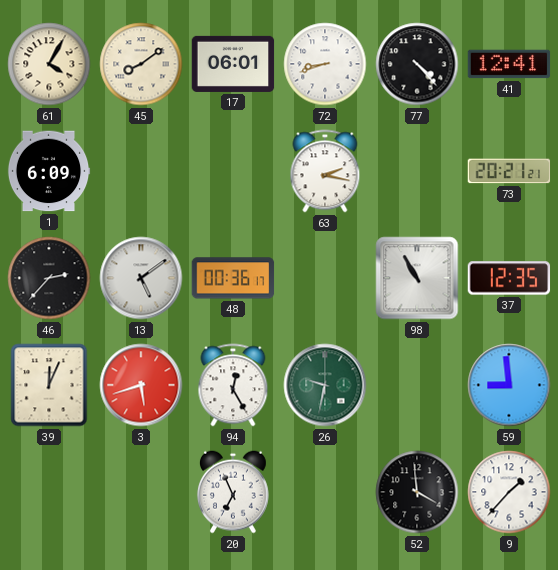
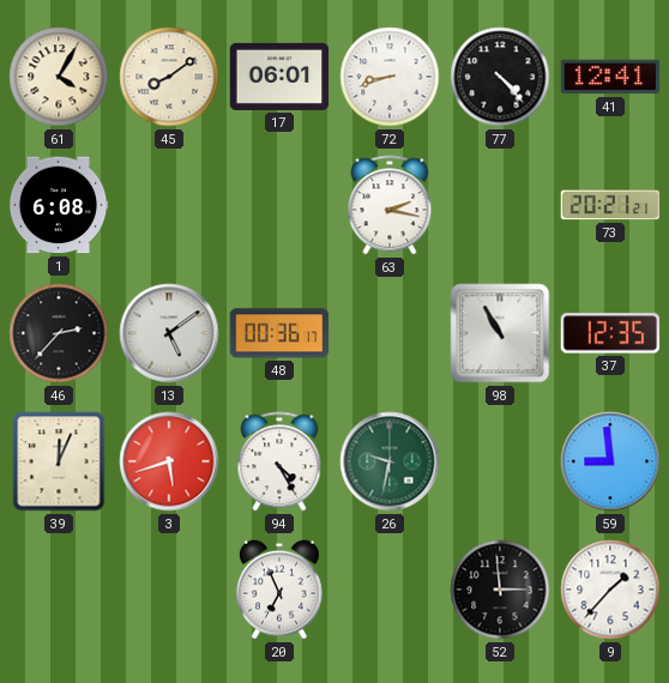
1: 6:09 -> 6:08
94: 12:25 -> 4:25
52: 3:59 -> 2:59
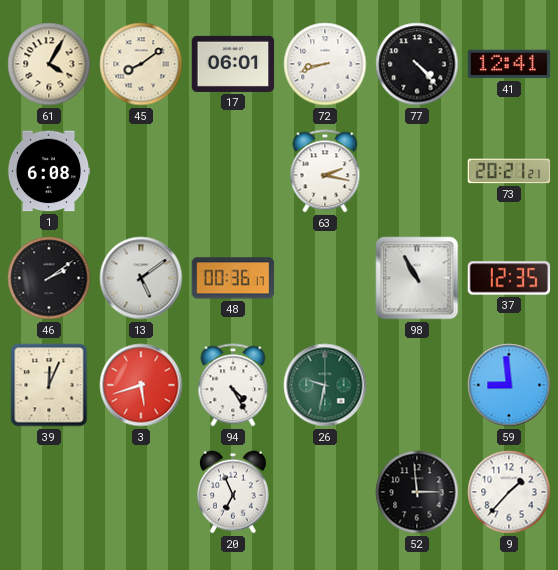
46: 2:37 -> 2:09
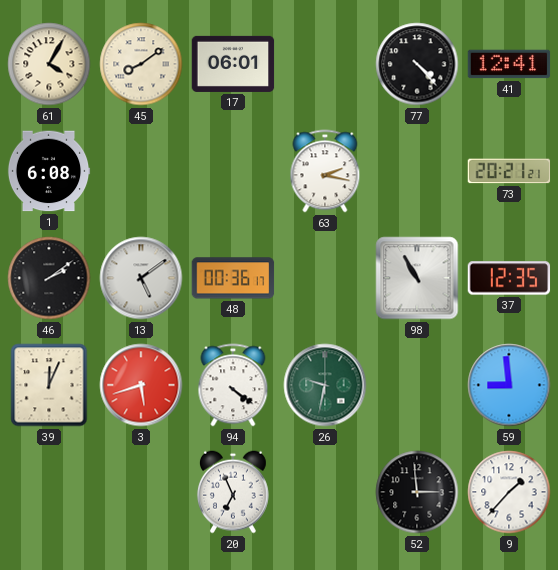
72: 8:42 -> none
94: 4:25 -> 4:21
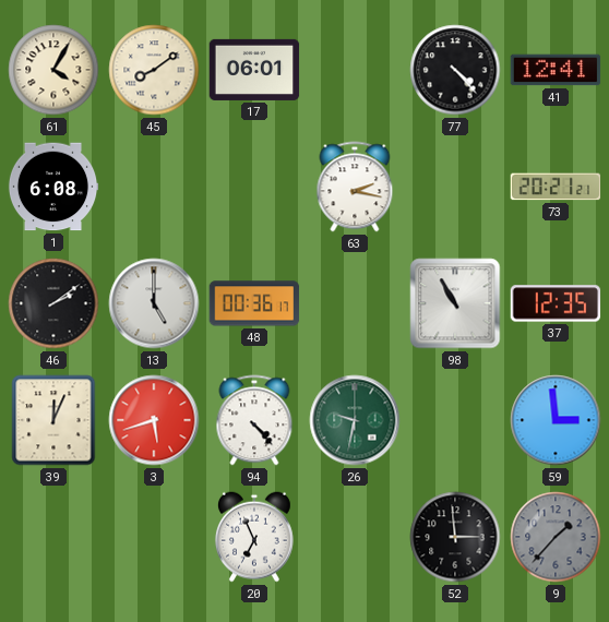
13: 5:09 -> 5:00
94: 4:21 -> 4:23
59: 8:59 -> 2:59
9 dial: white -> grey
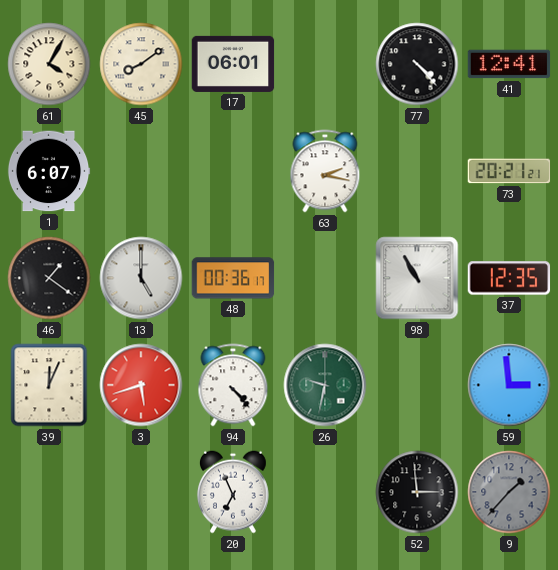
1: 6:08 -> 6:07
46: 2:09 -> 1:21
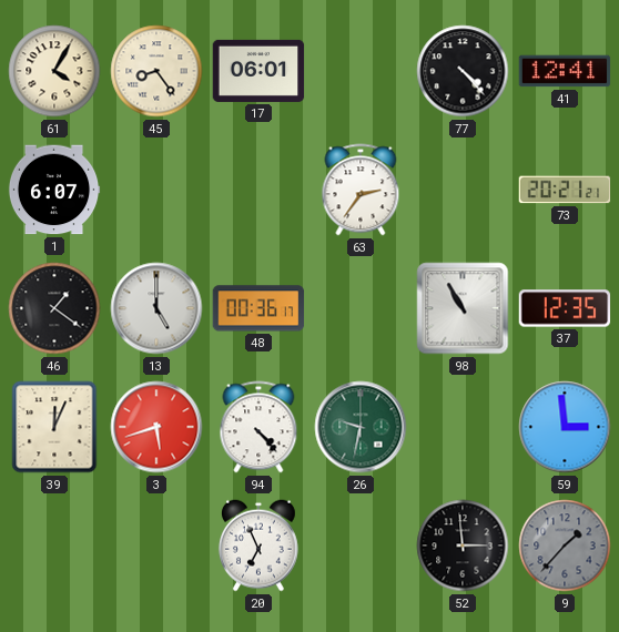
45: 8:09 -> 8:24
63: 2:17 -> 2:36
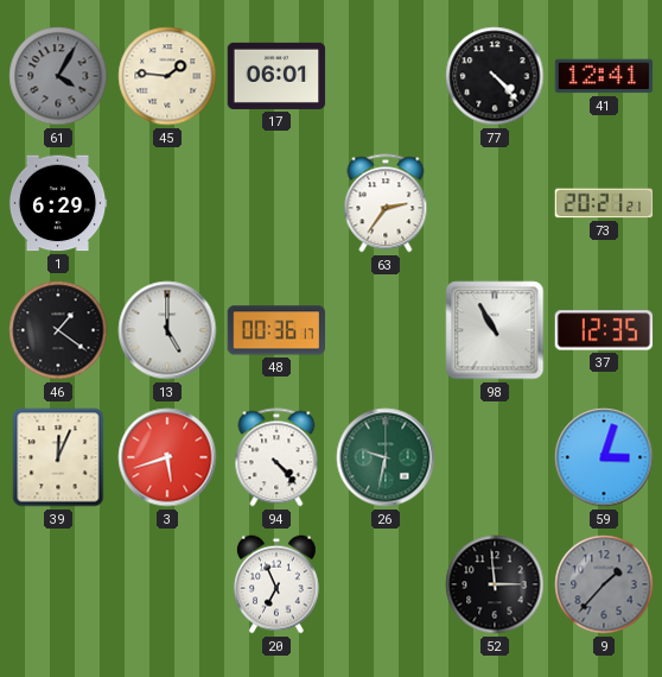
61 dial: cream -> grey
45: 8:24 -> 1:46
1: 6:07 -> 6:29
59: 2:59 -> 3:03
